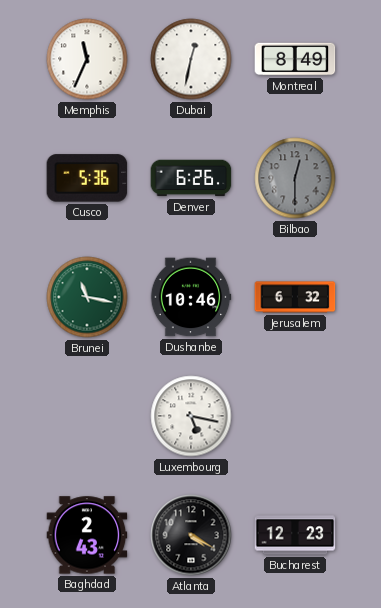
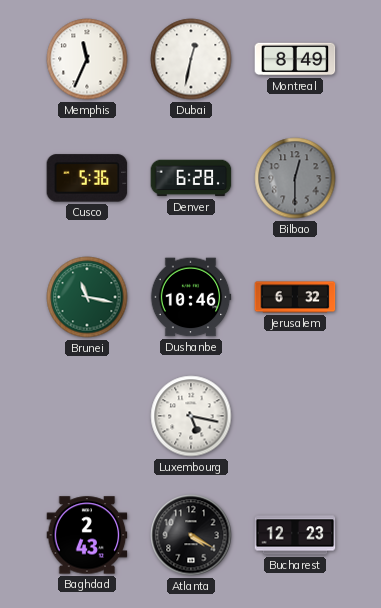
Denver: 6:26 -> 6:28
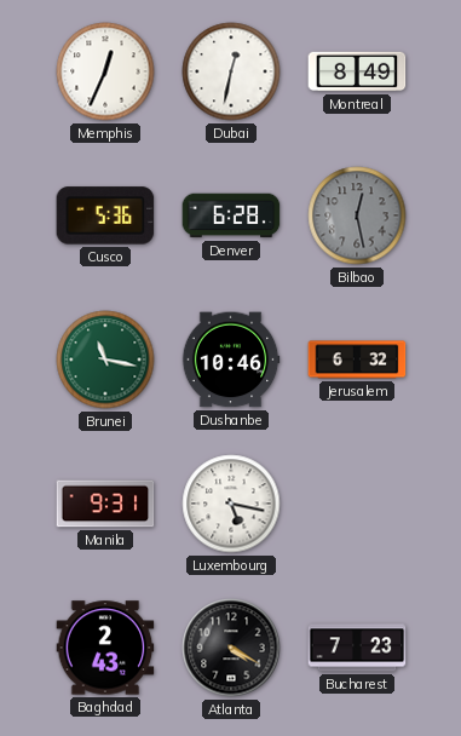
Memphis: 11:34 -> 12:34
Bilbao: 12:30 -> 12:28
Manila: none -> 9:31
Bucharest: 12:23 -> 7:23
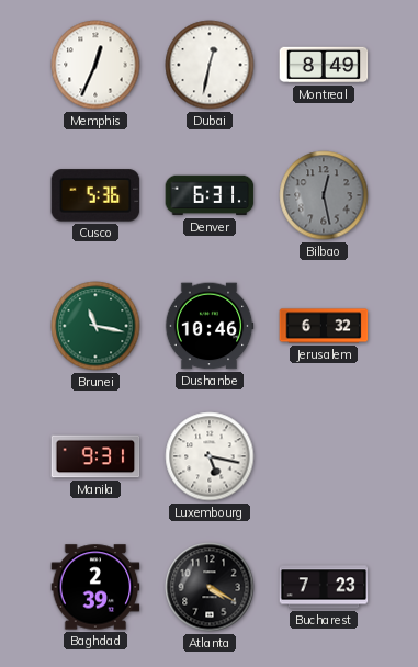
Denver: 6:28 -> 6:31
Baghdad: 2:43 -> 2:39
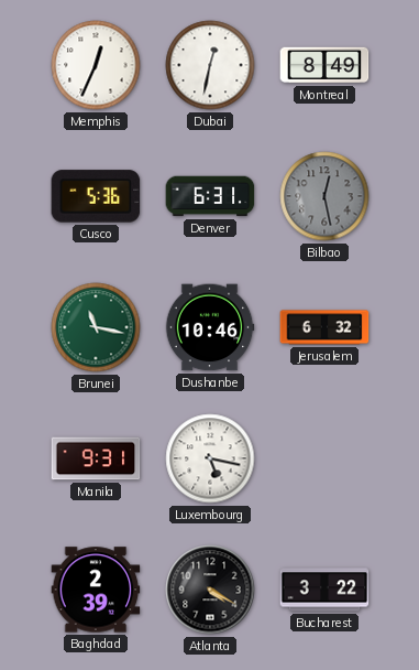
Bucharest: 7:23 -> 3:22
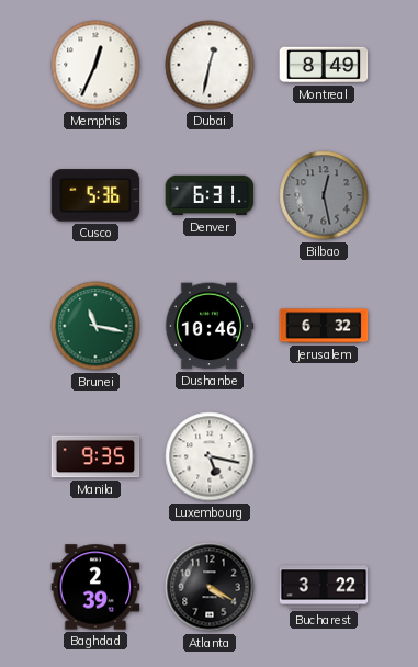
Manila: 9:31 -> 9:35
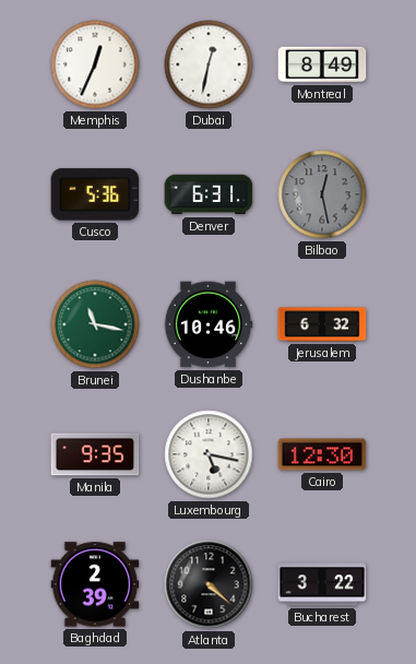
Cairo: none -> 12:30
Atlanta: 4:20 -> 4:22
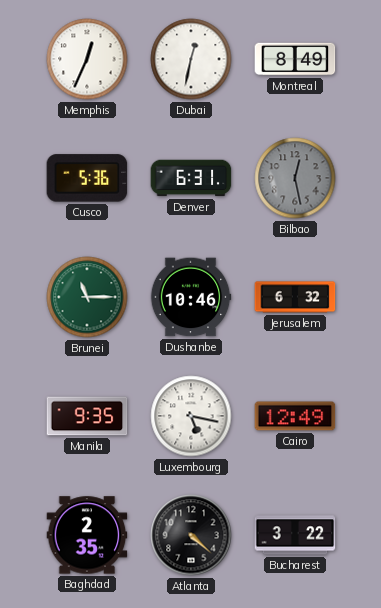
Brunei: 11:17 -> 11:15
Cairo: 12:30 -> 12:49
Baghdad: 2:39 -> 2:35
